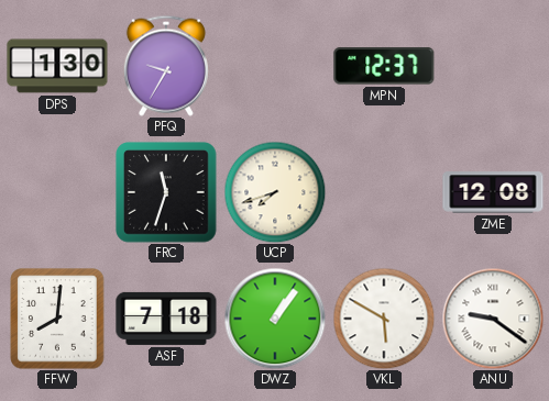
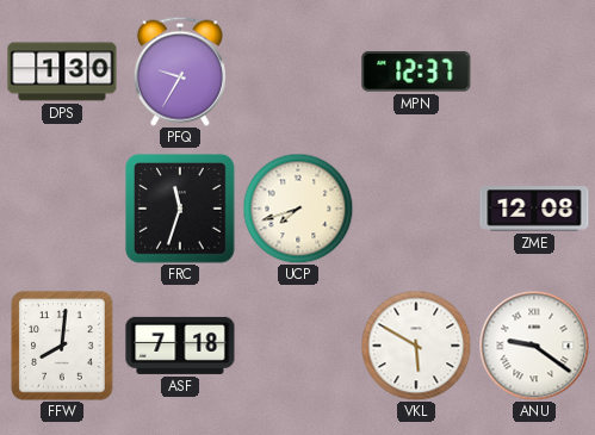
DWZ: 1:06 -> none
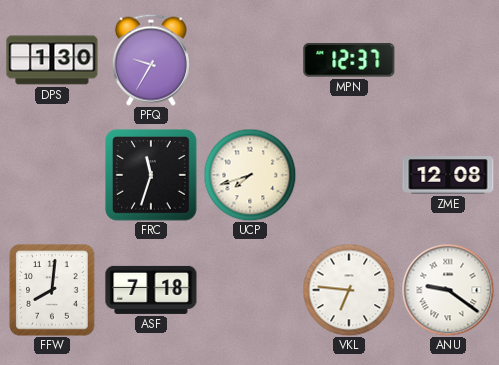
VKL: 5:50 -> 6:46
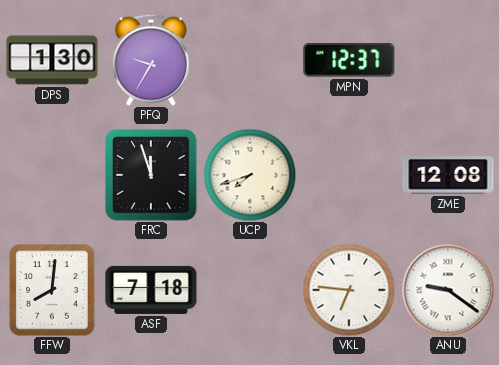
FRC: 11:33 -> 11:57
